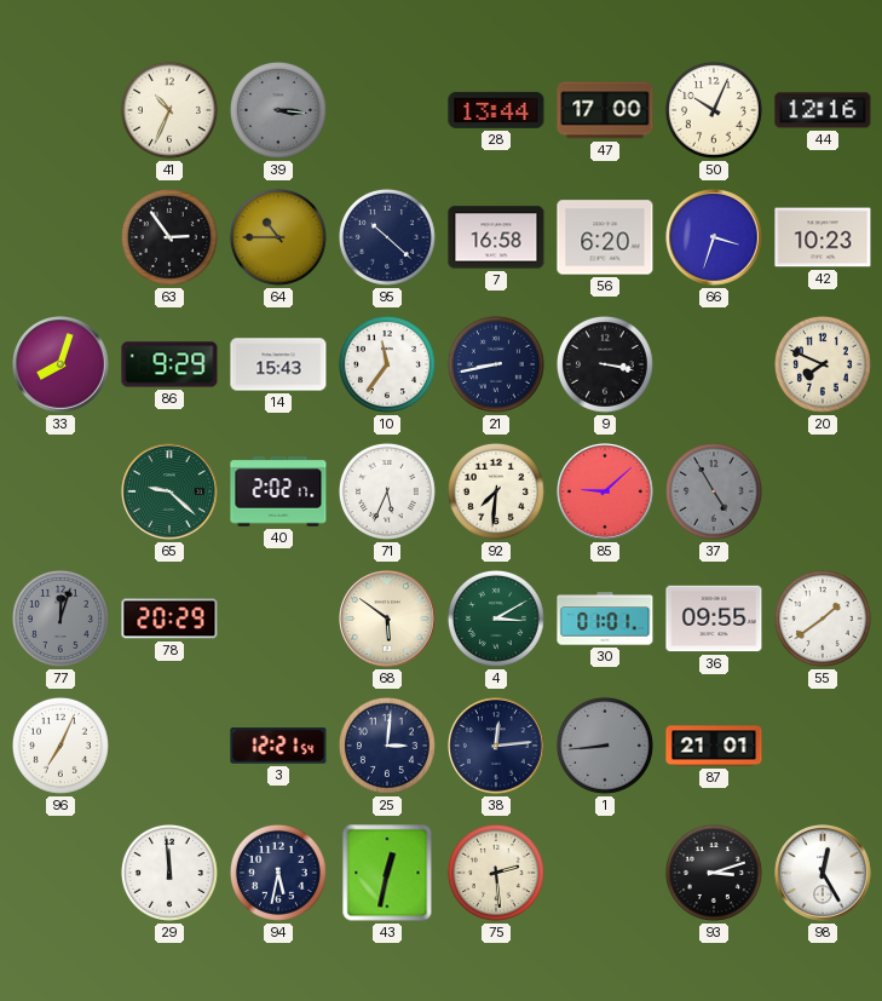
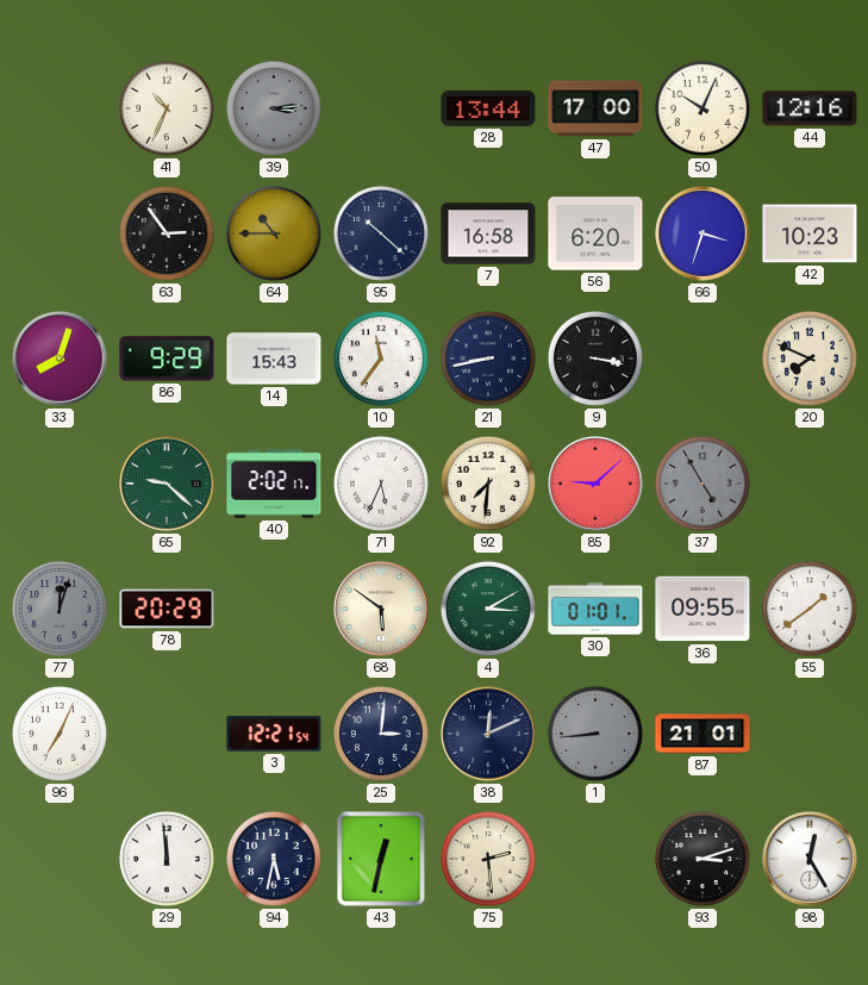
39: 3:16 -> 3:14
38: 12:14 -> 12:11
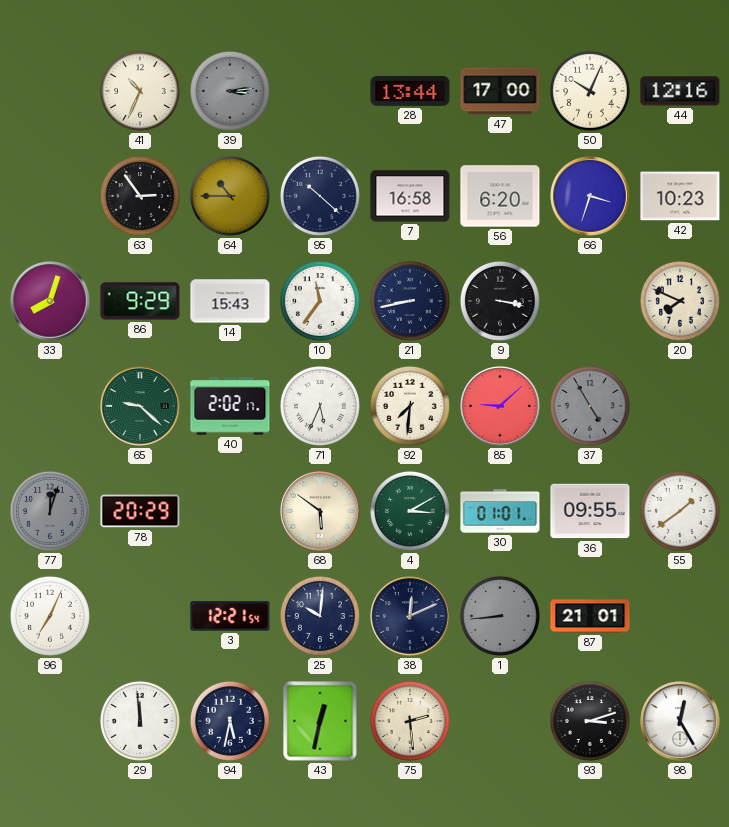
25: 3:01 -> 10:01
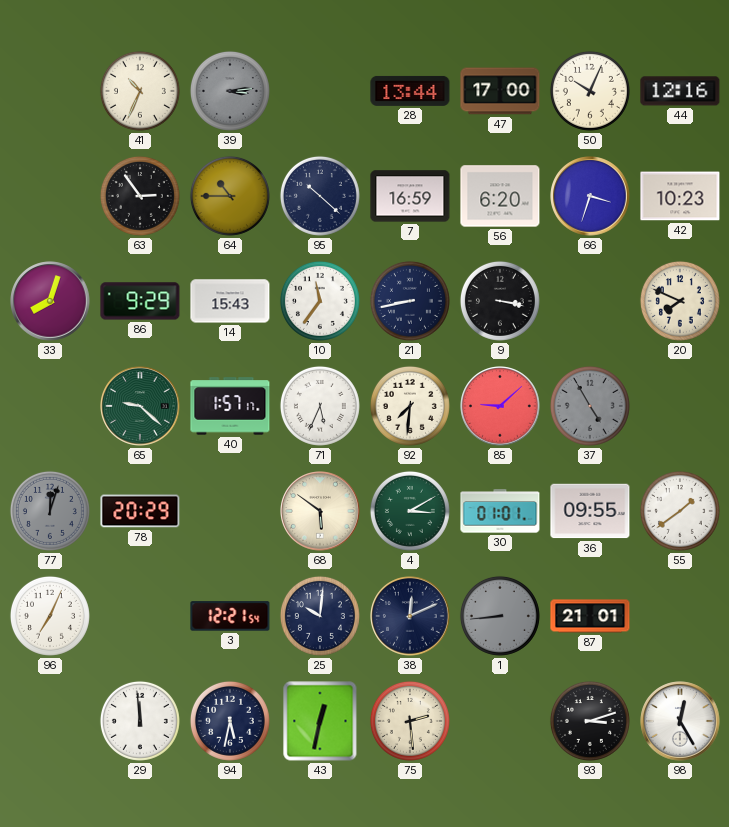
7: 16:58 -> 16:59
40: 2:02 -> 1:57
